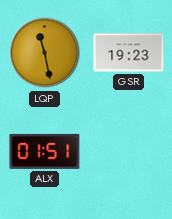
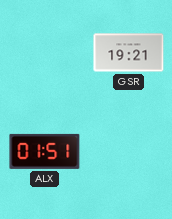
LQP: 11:28 -> none
GSR: 19:23 -> 19:21
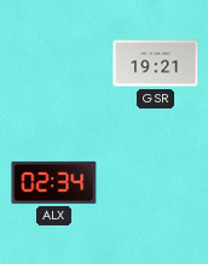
ALX: 01:51 -> 02:34
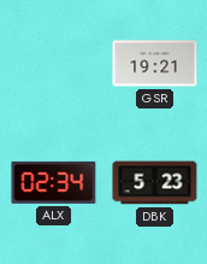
DBK: none -> 5:23
